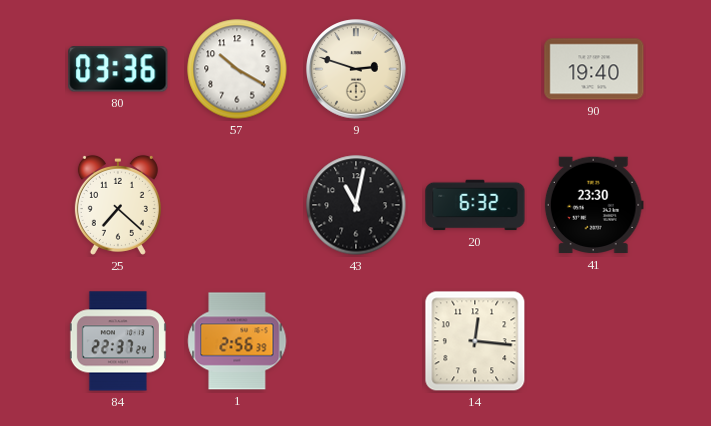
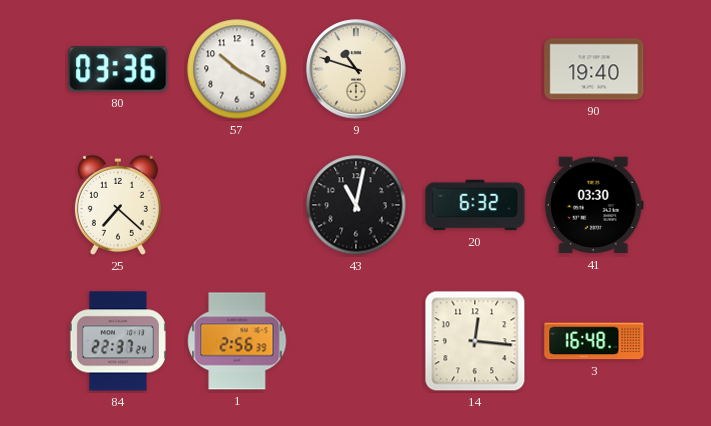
9: 2:48 -> 10:48
41: 23:30 -> 03:30
3: none -> 16:48
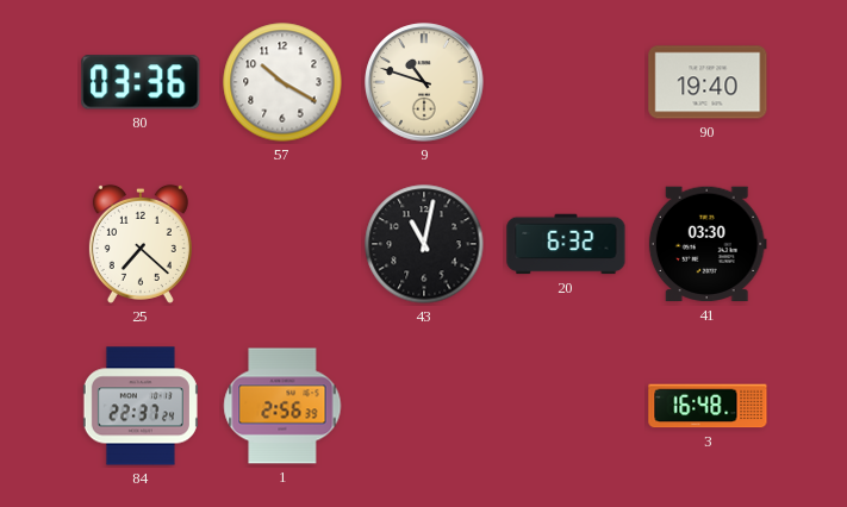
14: 12:16 -> none
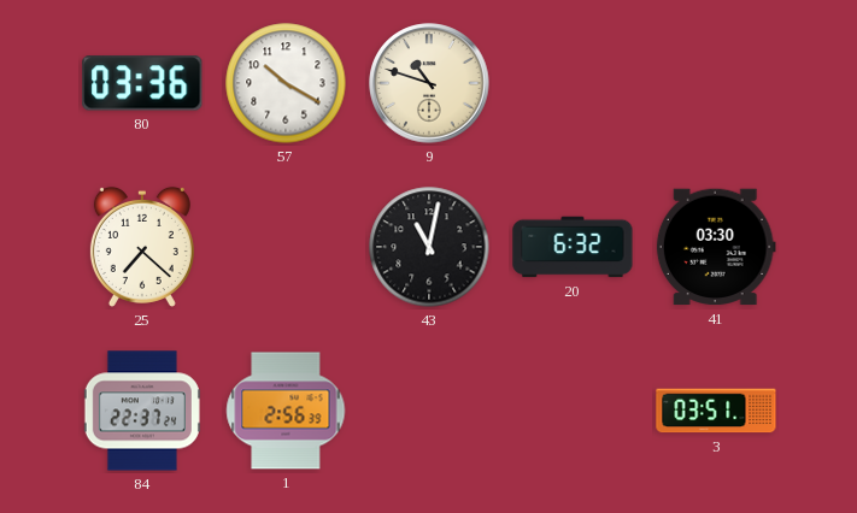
90: 19:40 -> none
3: 16:48 -> 03:51
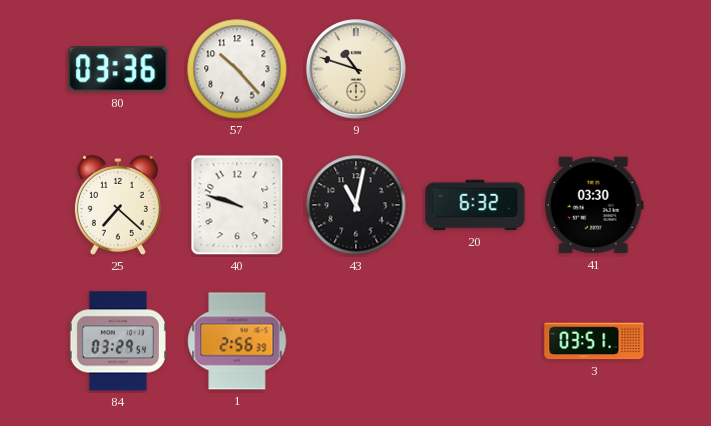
57: 10:20 -> 10:23
40: none -> 9:48
84: 22:37 -> 03:29
